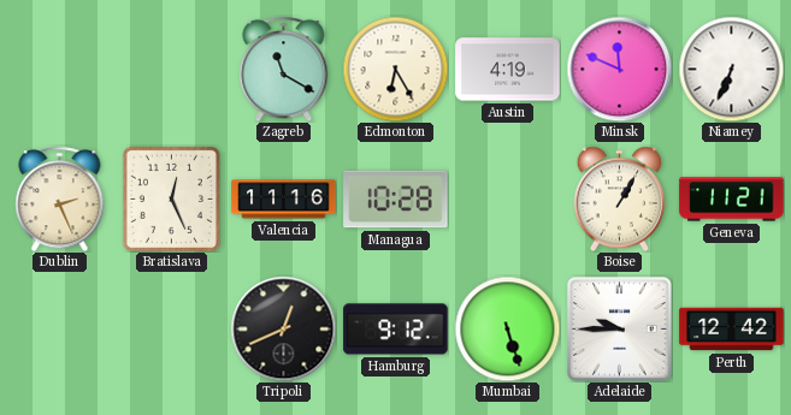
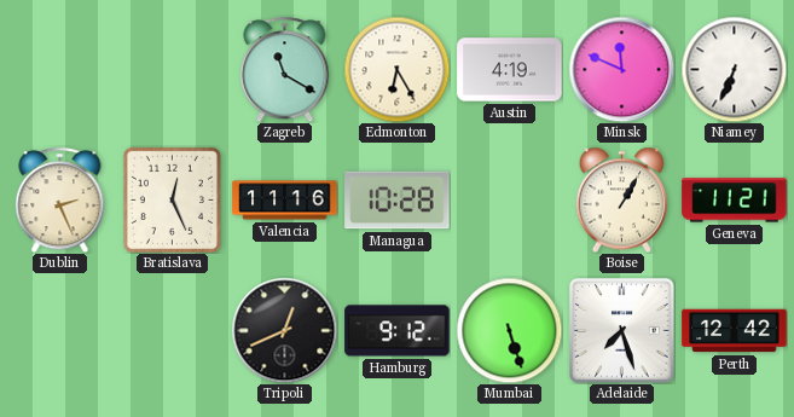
Adelaide: 9:45 -> 7:27
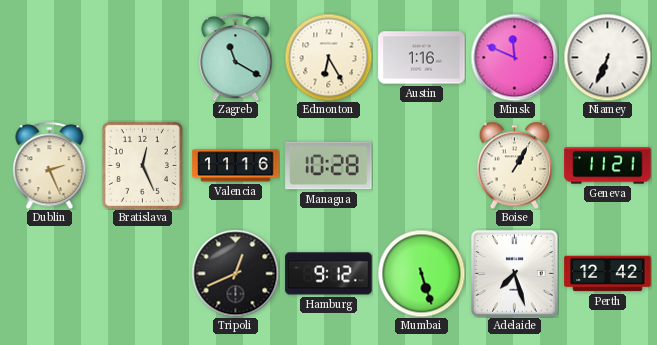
Austin: 4:19 -> 1:16
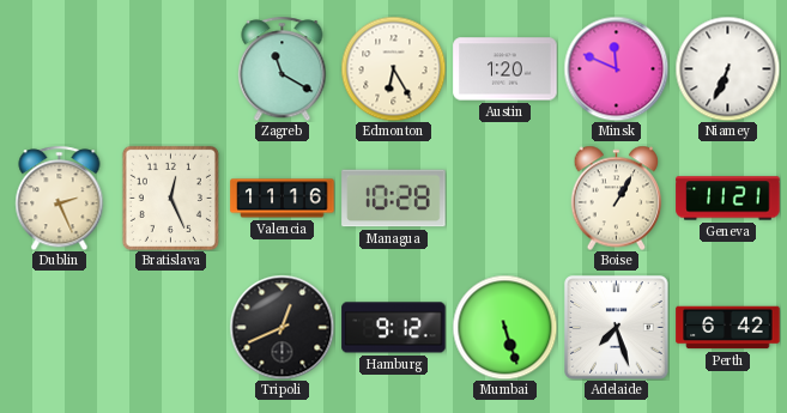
Austin: 1:16 -> 1:20
Perth: 12:42 -> 6:42
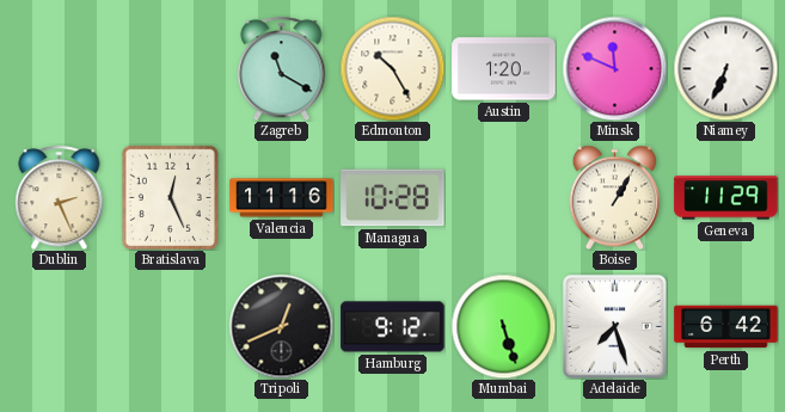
Edmonton: 6:25 -> 10:25
Geneva: 11:21 -> 11:29
